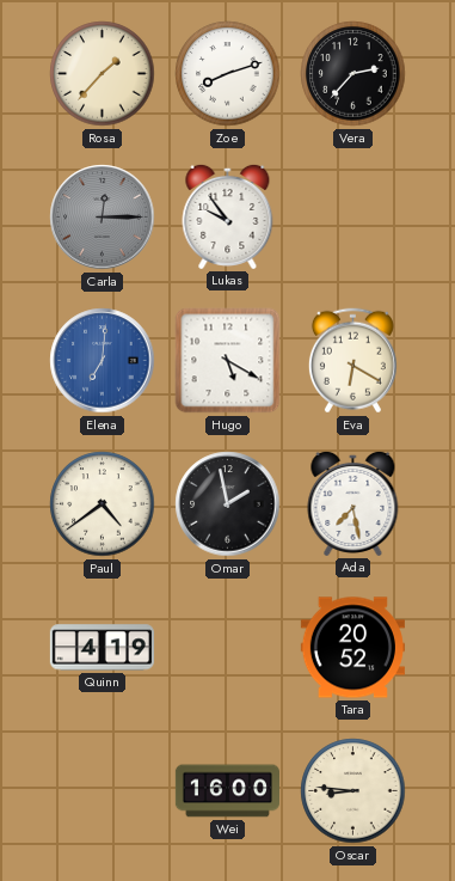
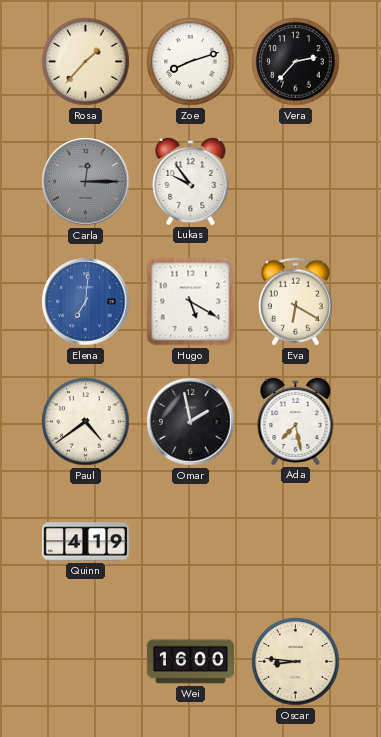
Tara: 20:52 -> none
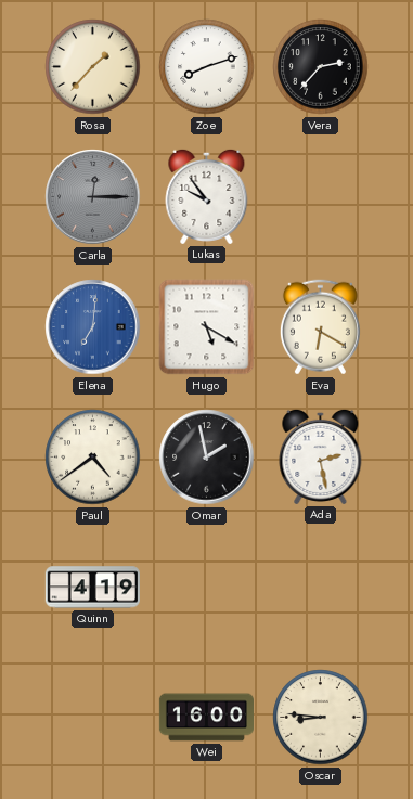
Ada: 7:28 -> 2:28
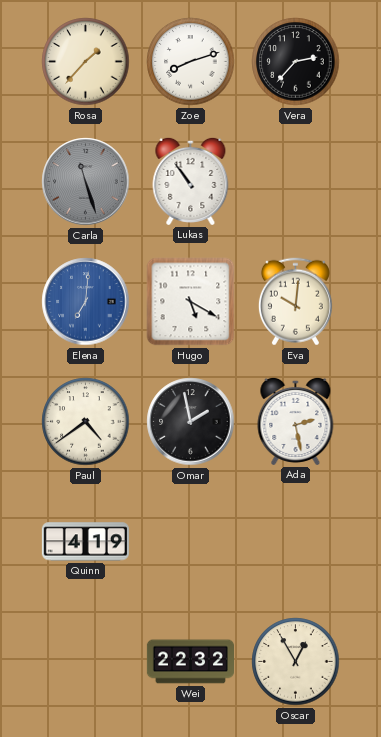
Carla: 12:15 -> 11:27
Lukas: 9:54 -> 10:54
Eva: 6:20 -> 10:01
Wei: 16:00 -> 22:32
Oscar: 8:46 -> 12:55
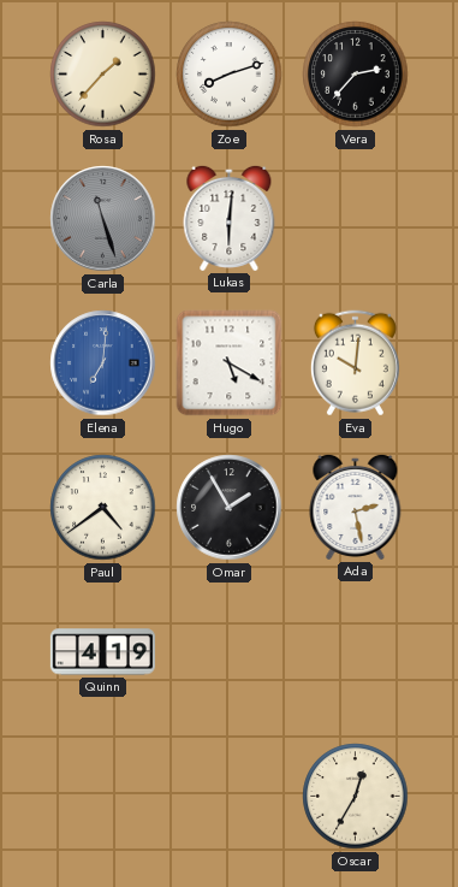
Lukas: 10:54 -> 6:01
Omar: 1:58 -> 1:55
Wei: 22:32 -> none
Oscar: 12:55 -> 12:35
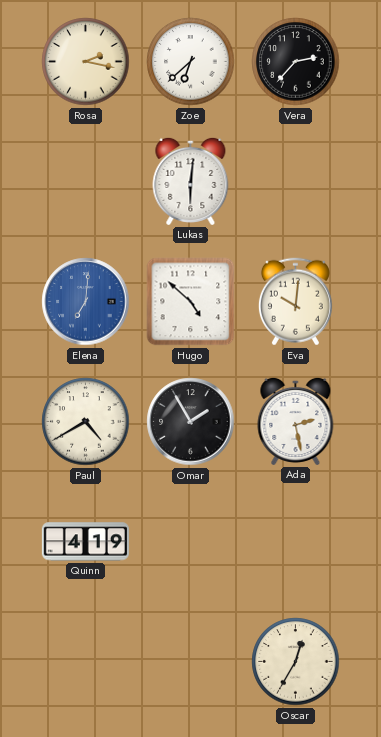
Rosa: 1:37 -> 2:17
Zoe: 8:12 -> 6:38
Carla: 11:27 -> none
Hugo: 5:20 -> 4:52
Paul: 4:39 -> 4:40
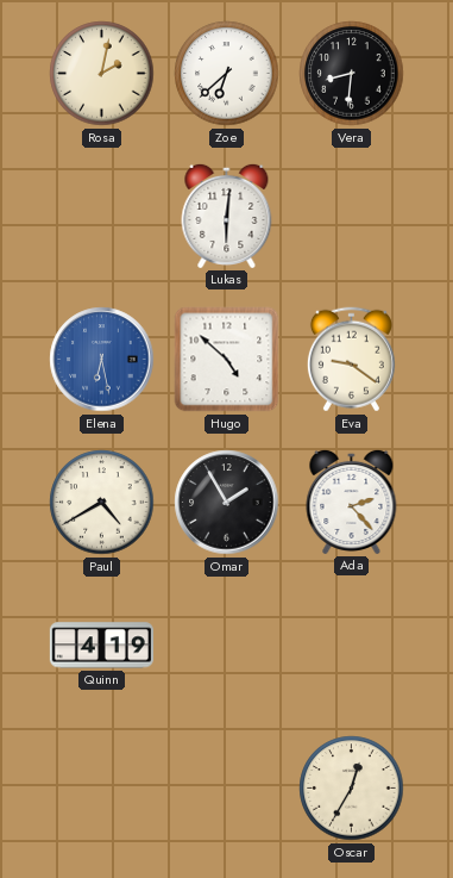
Rosa: 2:17 -> 2:02
Vera: 2:37 -> 8:31
Elena: 7:01 -> 6:28
Eva: 10:01 -> 9:21
Ada: 2:28 -> 2:23
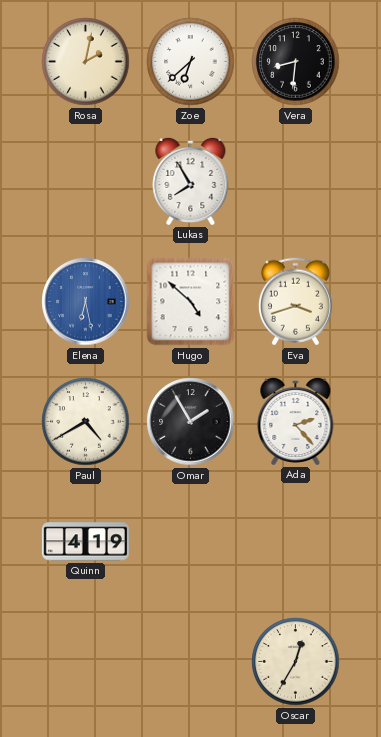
Lukas: 6:01 -> 7:55
Eva: 9:21 -> 3:42
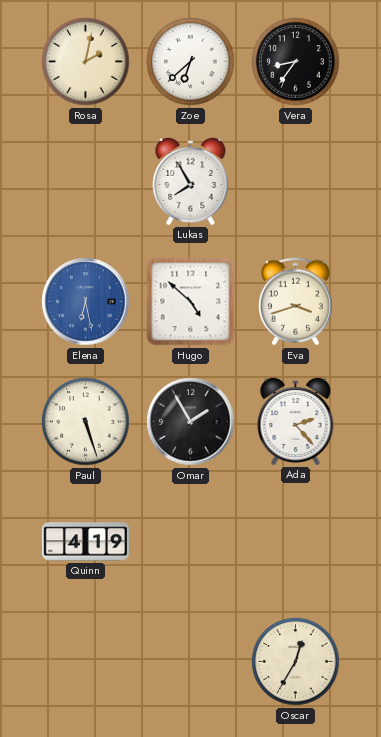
Vera: 8:31 -> 8:36
Paul: 4:40 -> 5:27
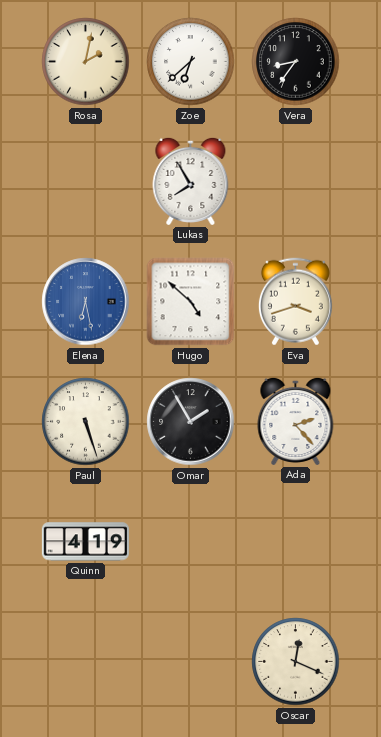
Oscar: 12:35 -> 12:19
